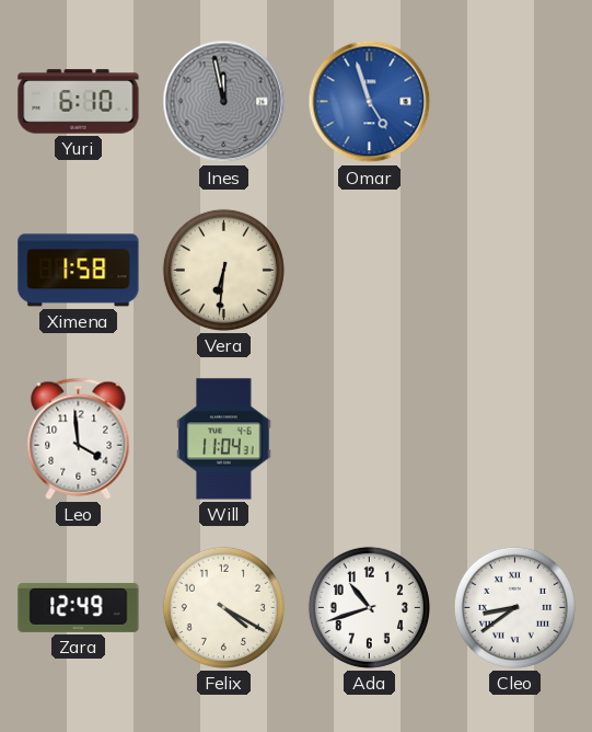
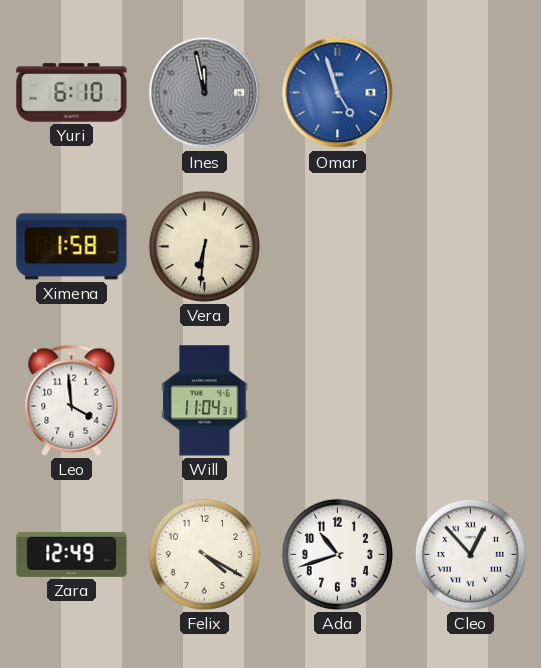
Cleo: 8:39 -> 12:53
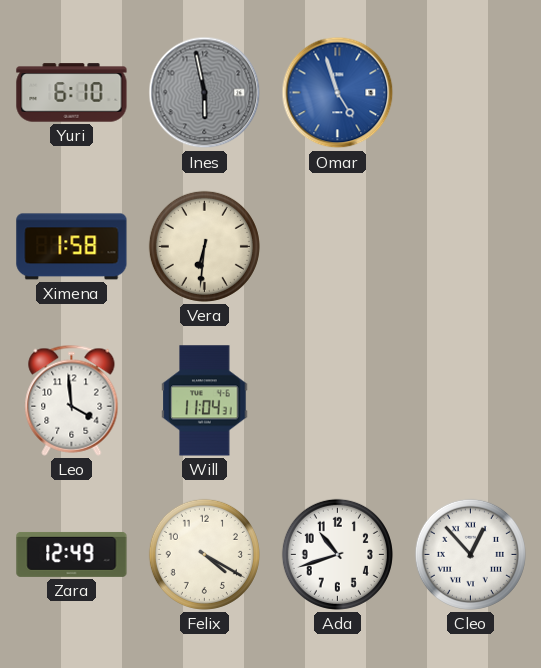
Ines: 11:58 -> 5:58
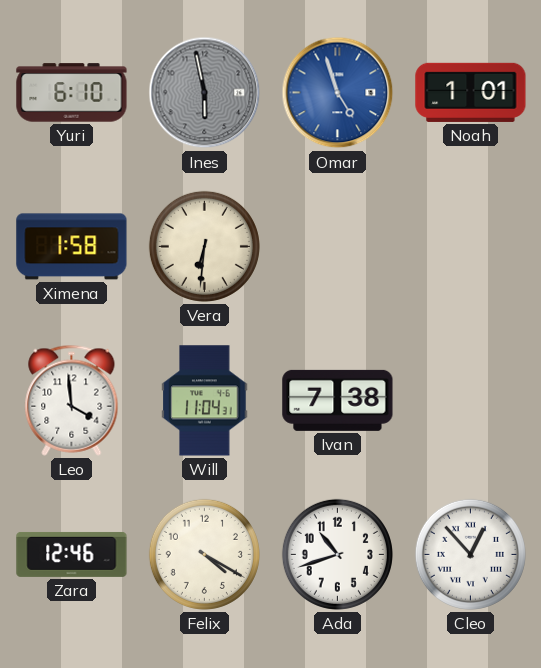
Noah: none -> 1:01
Ivan: none -> 7:38
Zara: 12:49 -> 12:46
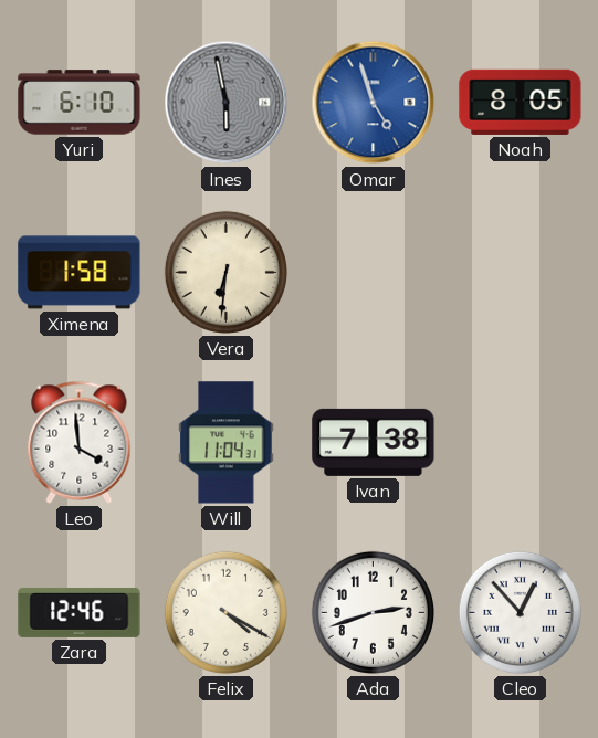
Noah: 1:01 -> 8:05
Ada: 10:42 -> 2:42
